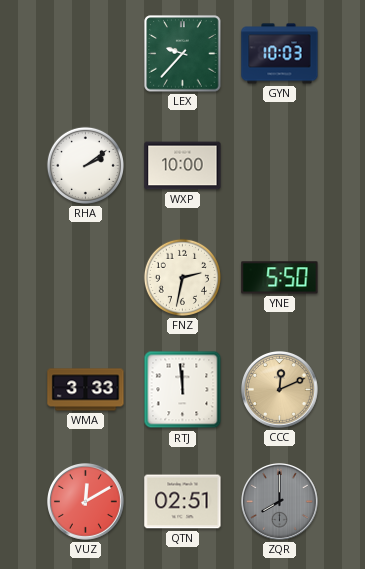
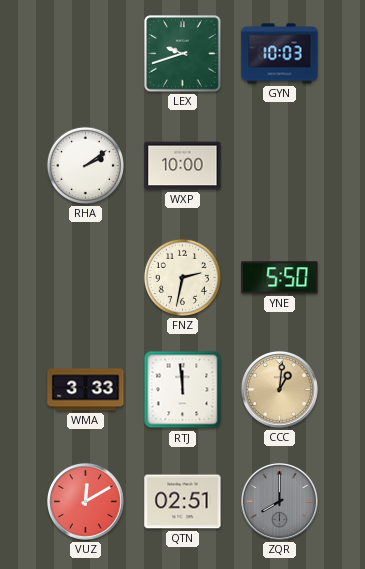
LEX: 9:37 -> 9:42
CCC: 12:11 -> 1:01
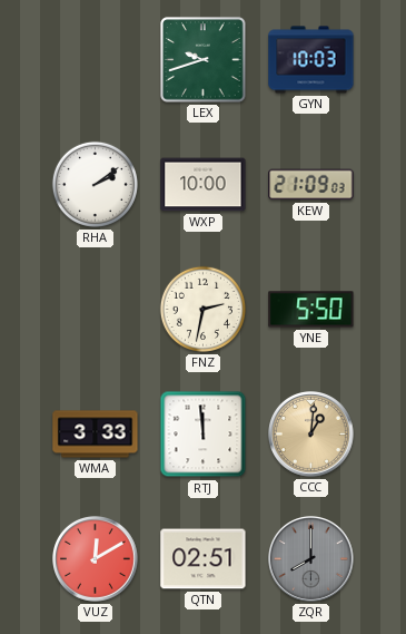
KEW: none -> 21:09
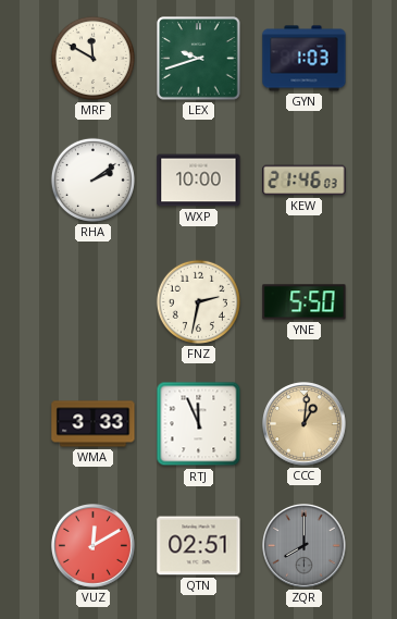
MRF: none -> 11:50
GYN: 10:03 -> 1:03
KEW: 21:09 -> 21:46
RTJ: 11:59 -> 11:56
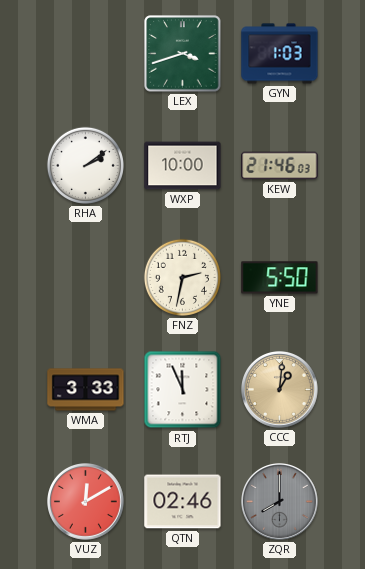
MRF: 11:50 -> none
LEX: 9:42 -> 3:42
QTN: 02:51 -> 02:46
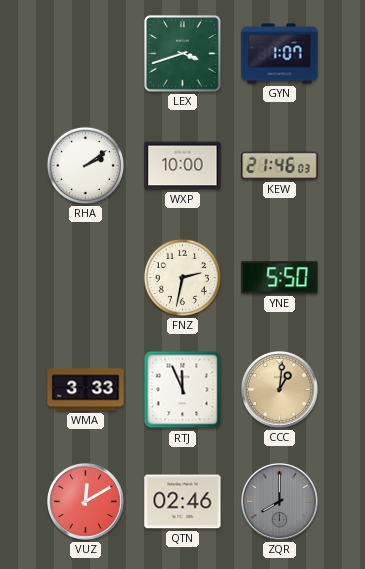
GYN: 1:03 -> 1:07
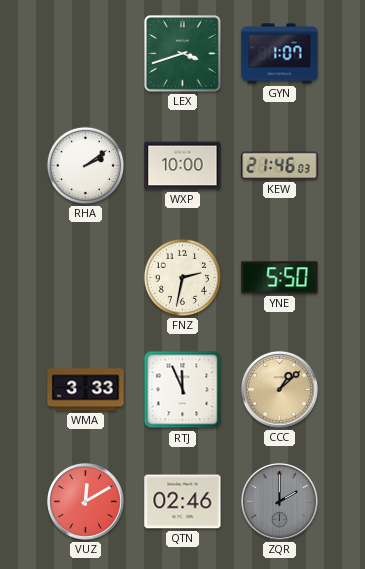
CCC: 1:01 -> 1:08
ZQR: 8:00 -> 2:00
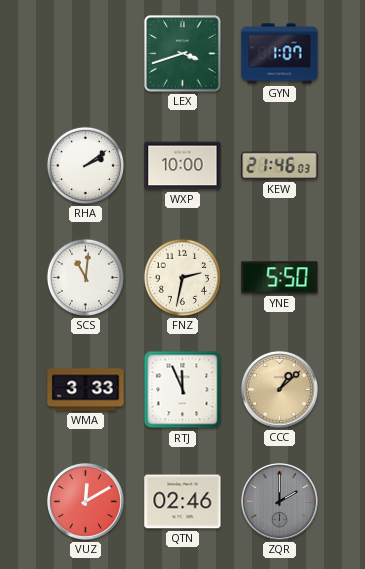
SCS: none -> 11:01
